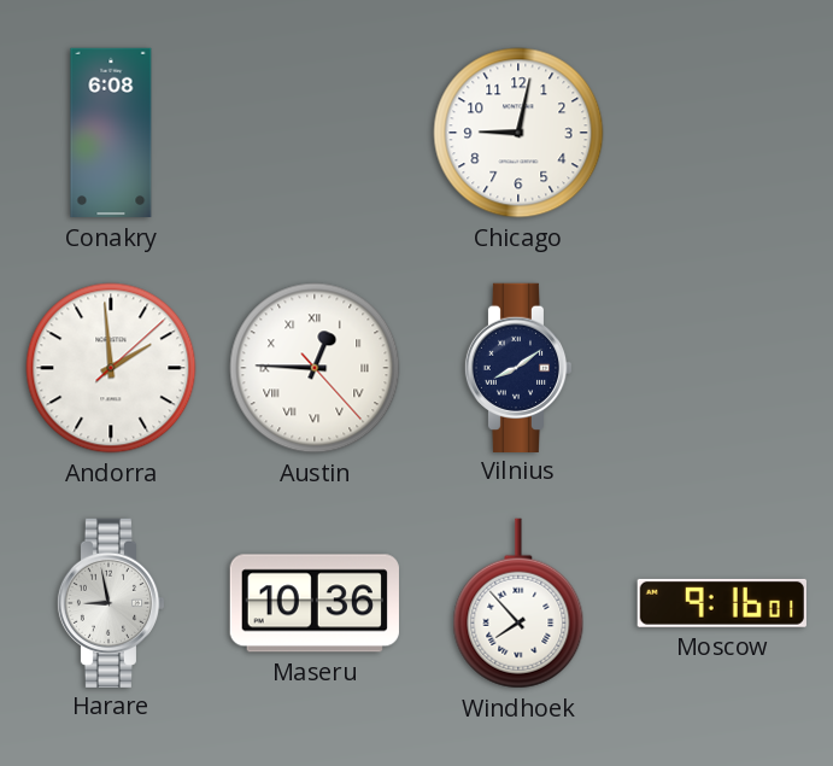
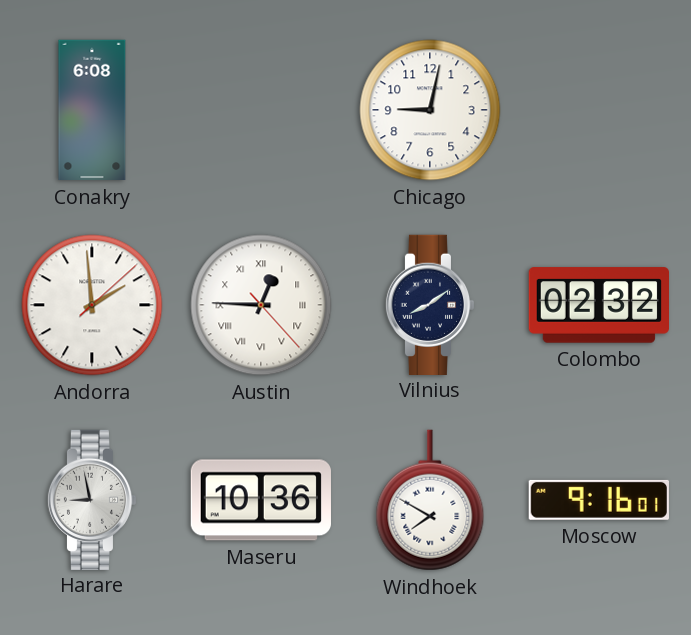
Colombo: none -> 02:32
Windhoek: 7:53 -> 7:50
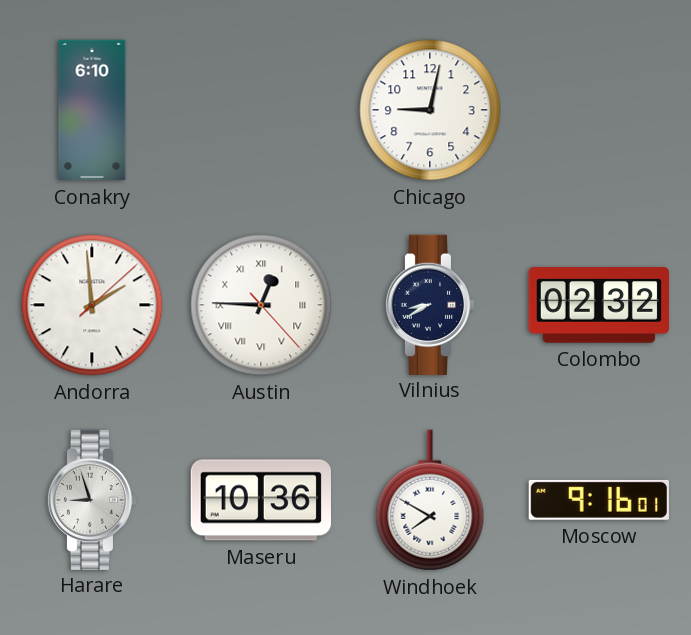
Conakry: 6:08 -> 6:10
Vilnius: 8:09 -> 8:40
Harare: 8:58 -> 8:57
